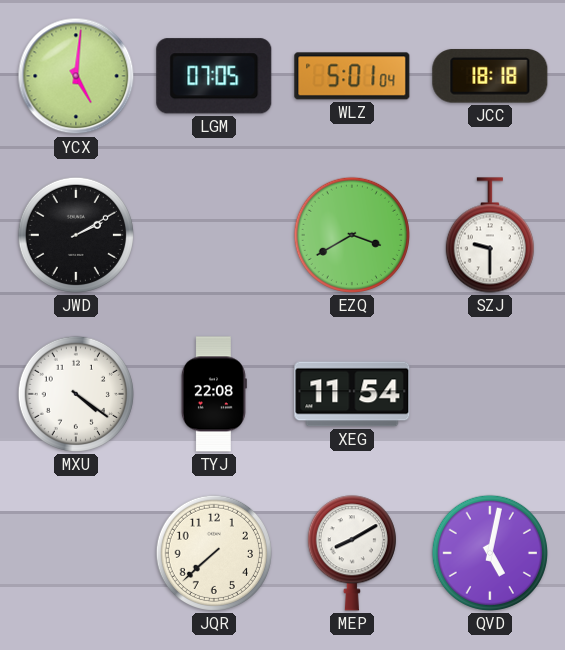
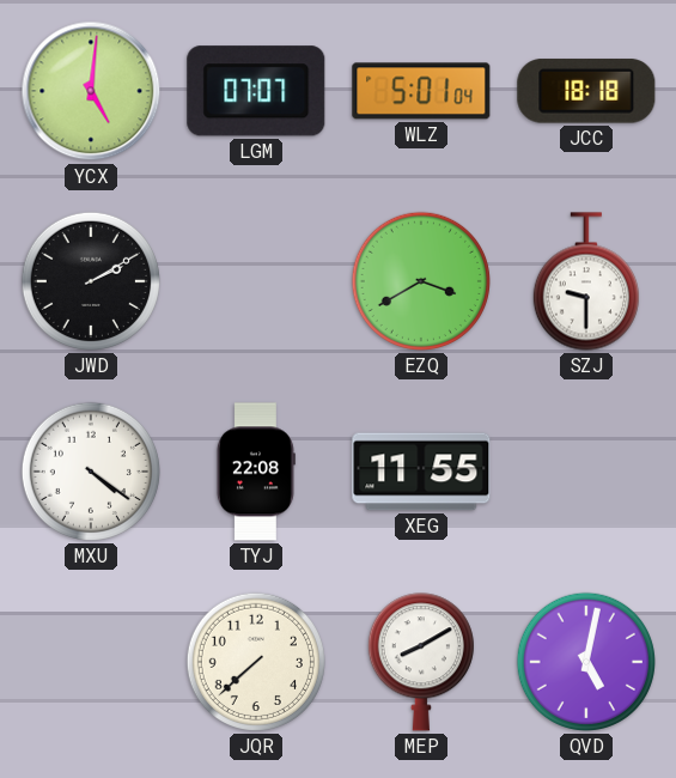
LGM: 07:05 -> 07:07
XEG: 11:54 -> 11:55
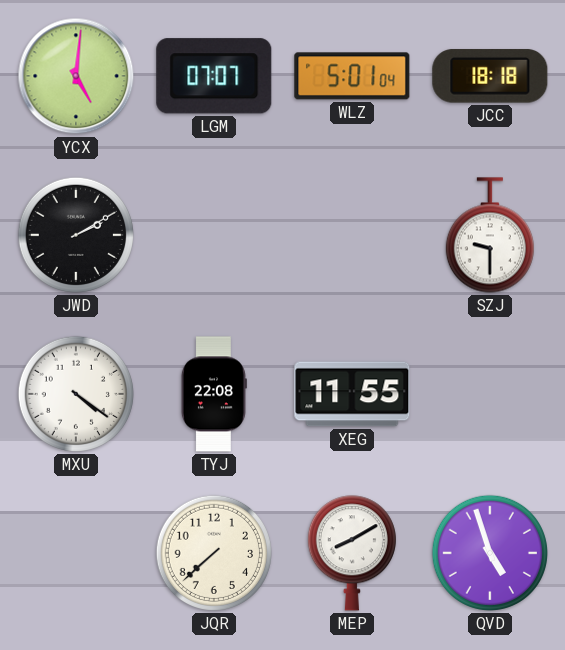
EZQ: 3:40 -> none
QVD: 5:02 -> 4:57
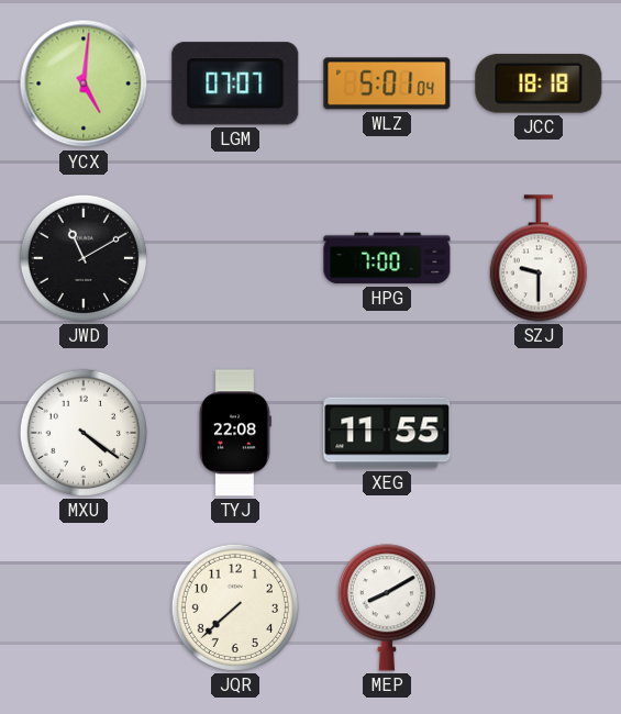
JWD: 2:10 -> 11:10
HPG: none -> 7:00
QVD: 4:57 -> none
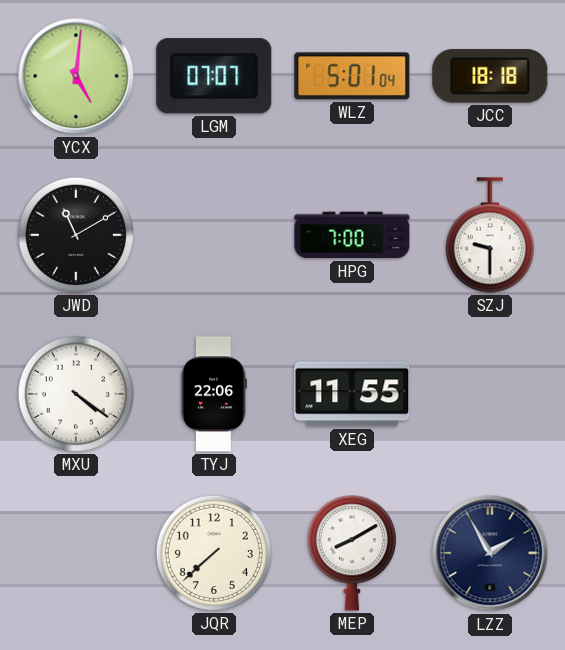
TYJ: 22:08 -> 22:06
LZZ: none -> 1:55
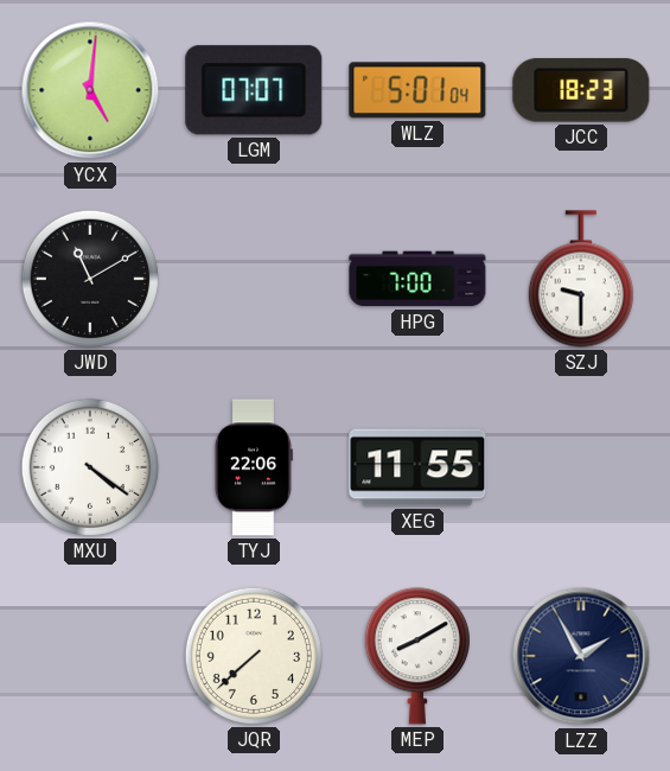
JCC: 18:18 -> 18:23
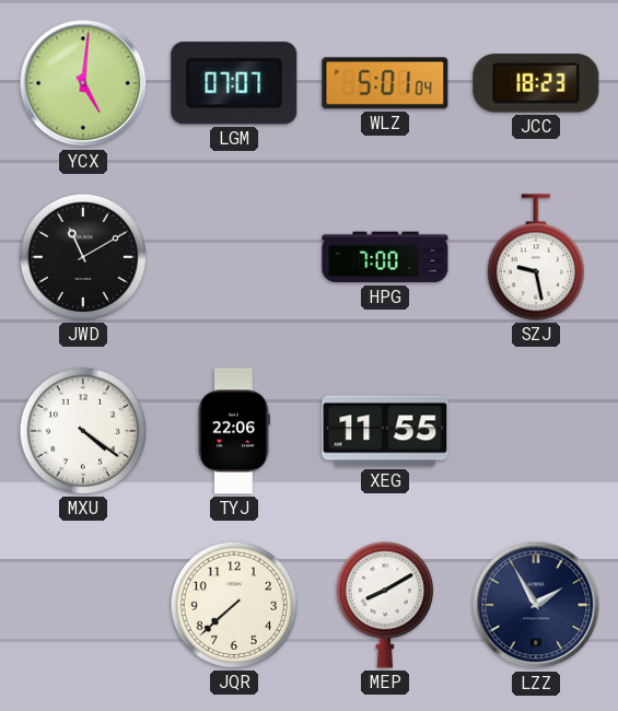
SZJ: 9:30 -> 9:28
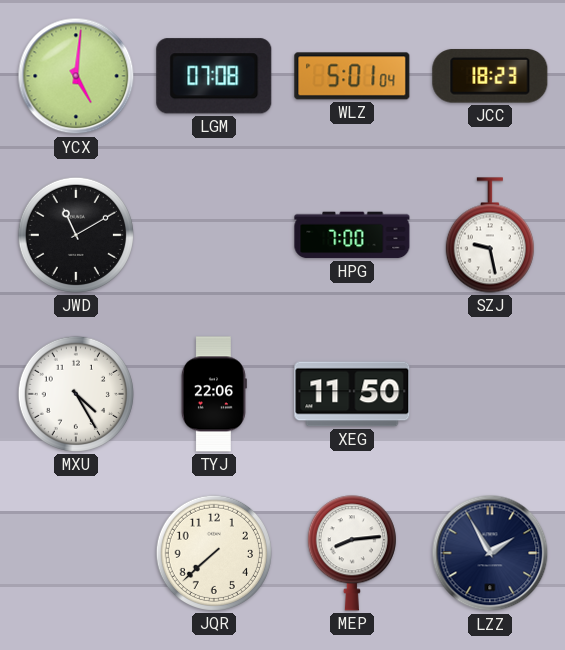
LGM: 07:07 -> 07:08
MXU: 4:21 -> 4:25
XEG: 11:55 -> 11:50
MEP: 8:10 -> 8:14
